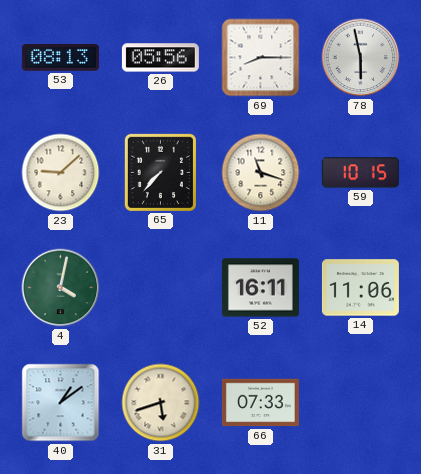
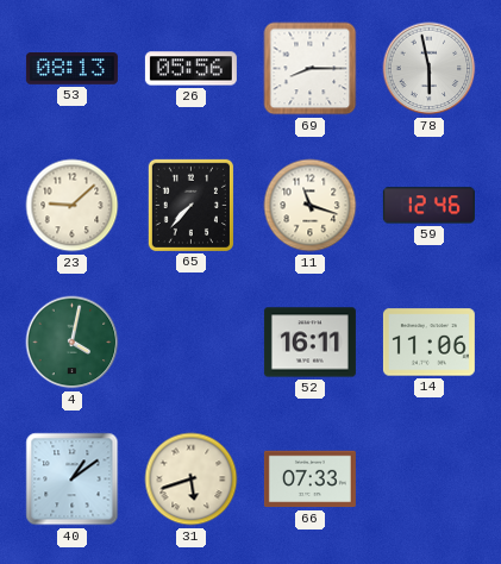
59: 10:15 -> 12:46
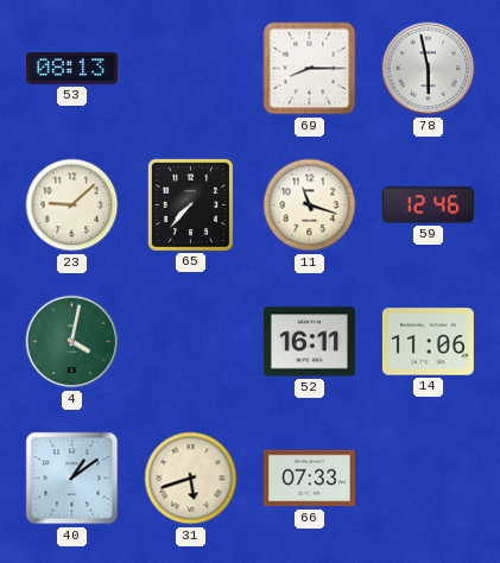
26: 05:56 -> none
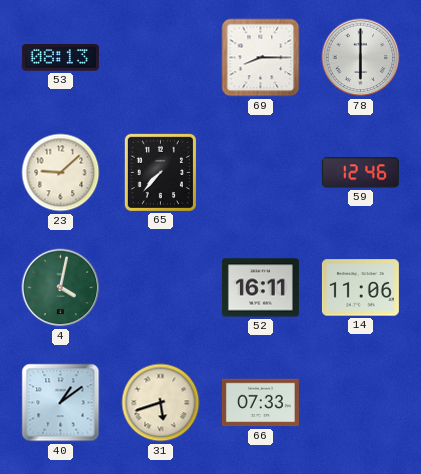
78: 5:58 -> 6:00
11: 11:18 -> none
